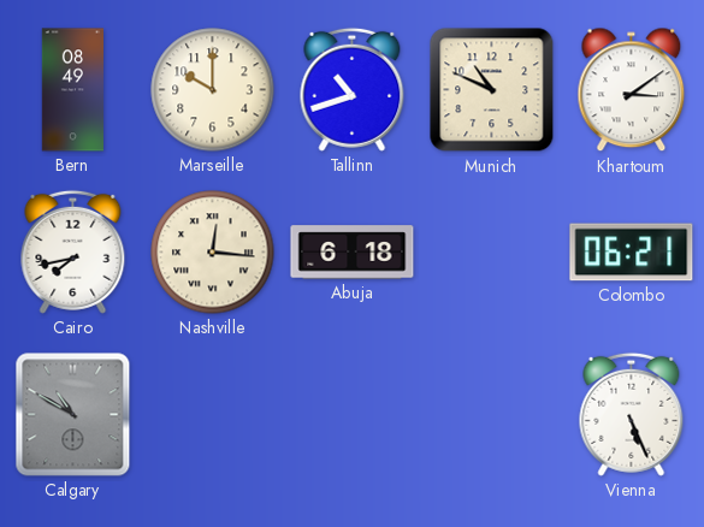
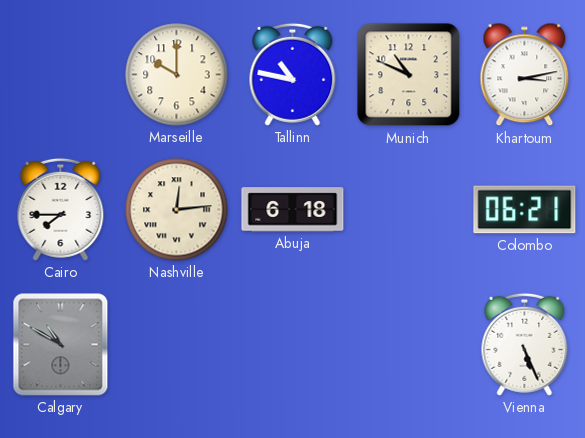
Bern: 08:49 -> none
Tallinn: 10:42 -> 10:47
Khartoum: 3:09 -> 3:13
Cairo: 7:43 -> 7:45
Nashville: 12:16 -> 12:14
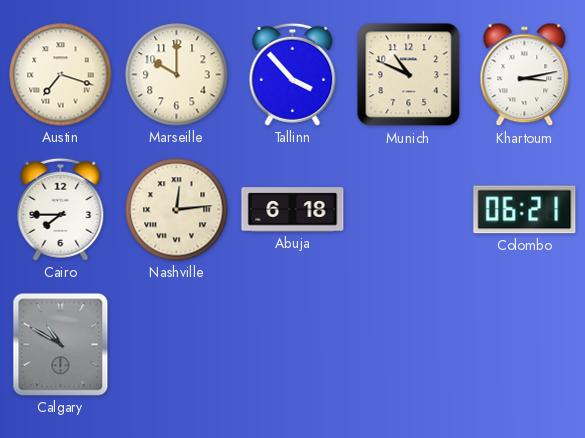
Austin: none -> 7:18
Tallinn: 10:47 -> 3:53
Vienna: 5:26 -> none
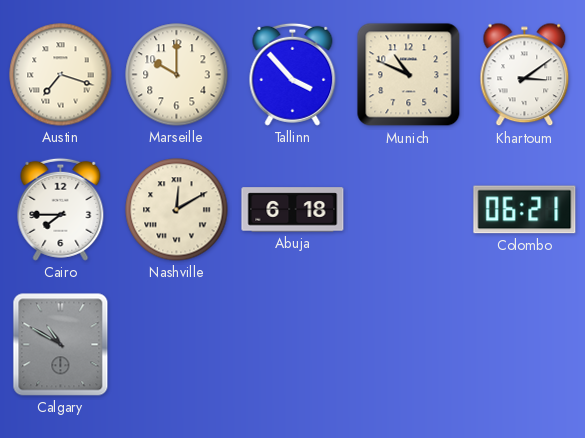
Khartoum: 3:13 -> 3:09
Nashville: 12:14 -> 12:10
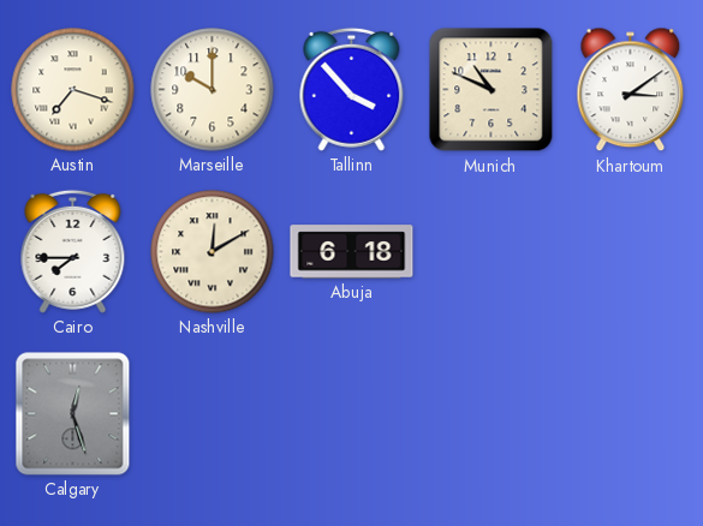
Colombo: 06:21 -> none
Calgary: 10:50 -> 12:27
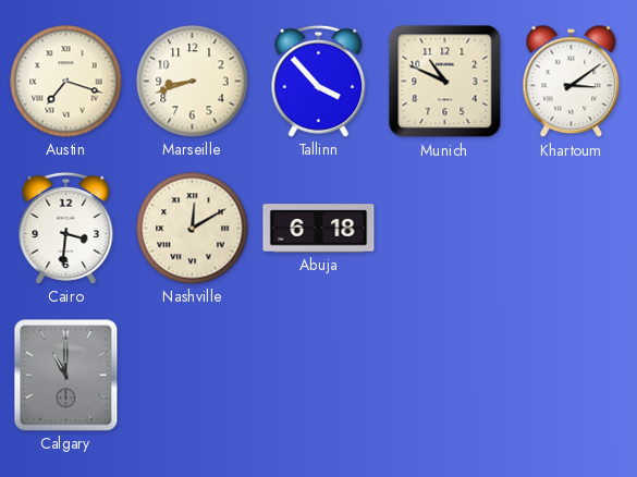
Marseille: 10:00 -> 8:42
Cairo: 7:45 -> 3:31
Calgary: 12:27 -> 11:00
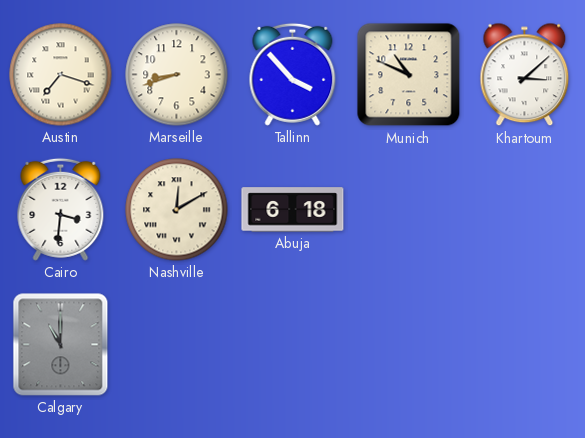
Khartoum: 3:09 -> 3:08
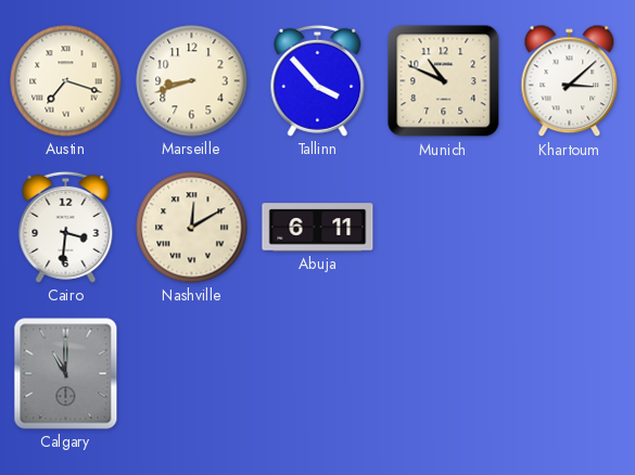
Abuja: 6:18 -> 6:11
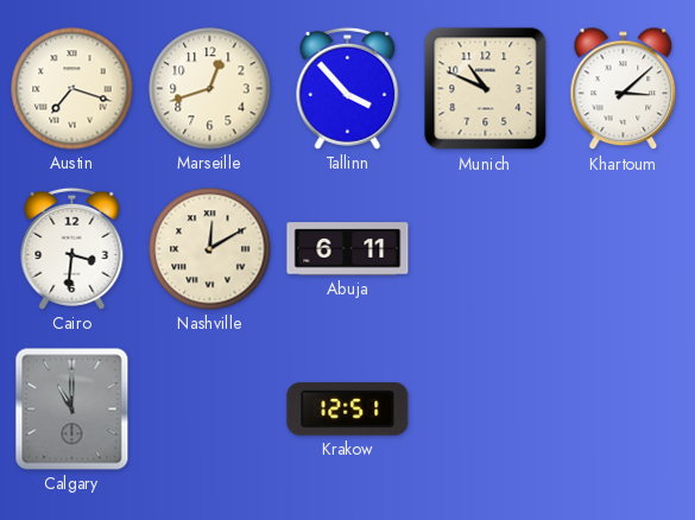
Marseille: 8:42 -> 12:42
Krakow: none -> 12:51
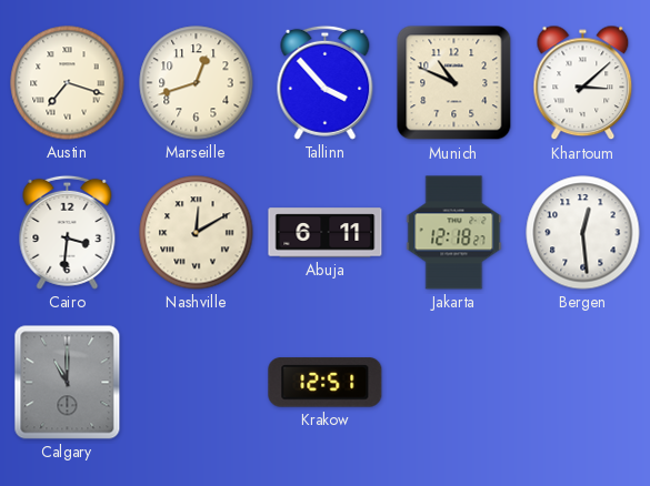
Jakarta: none -> 12:18
Bergen: none -> 12:29
